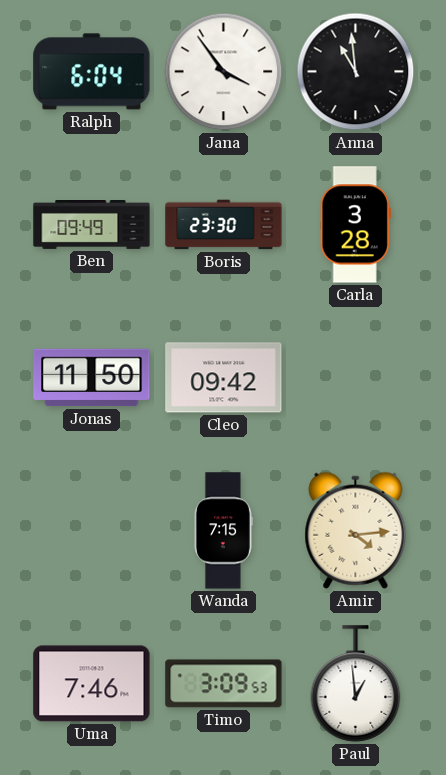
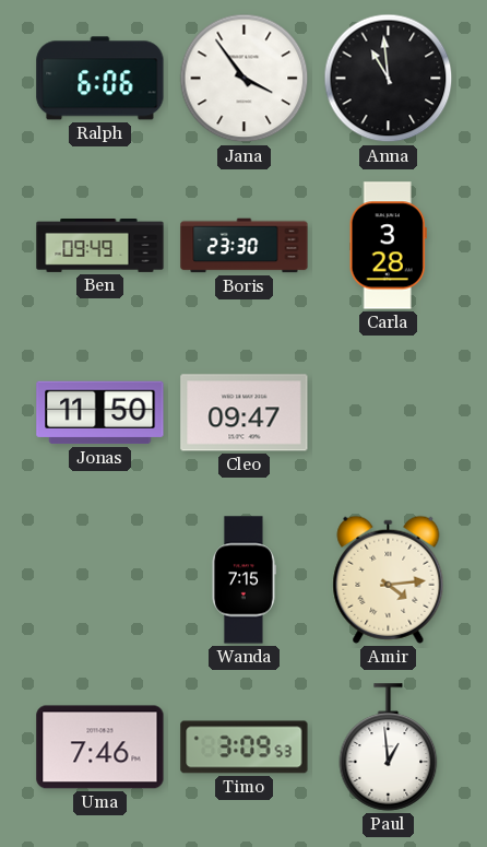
Ralph: 6:04 -> 6:06
Cleo: 09:42 -> 09:47
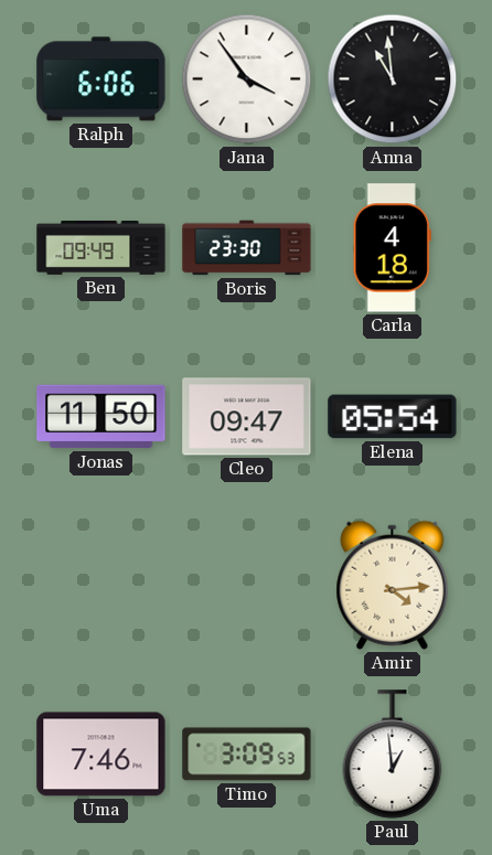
Carla: 3:28 -> 4:18
Elena: none -> 05:54
Wanda: 7:15 -> none
